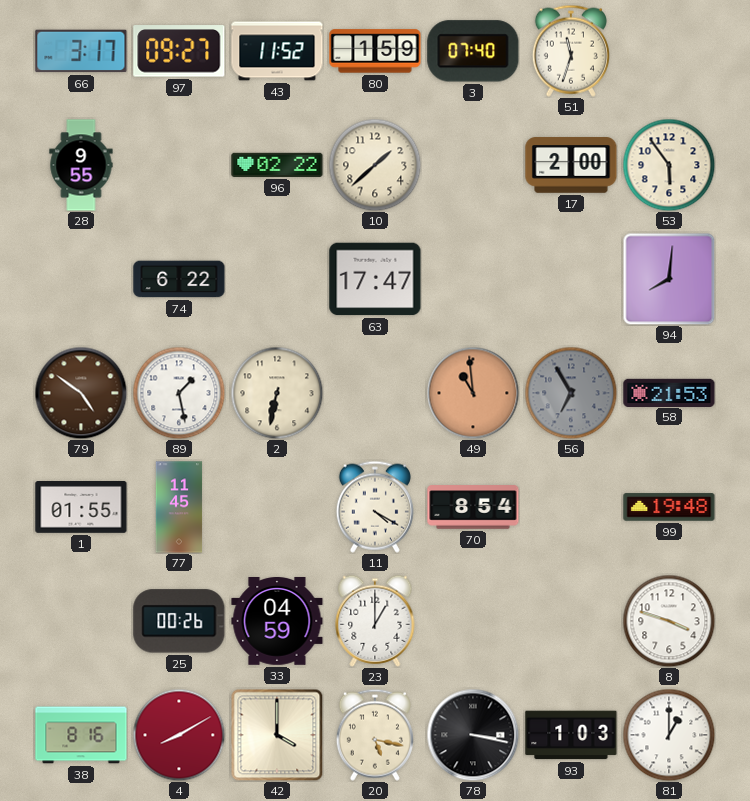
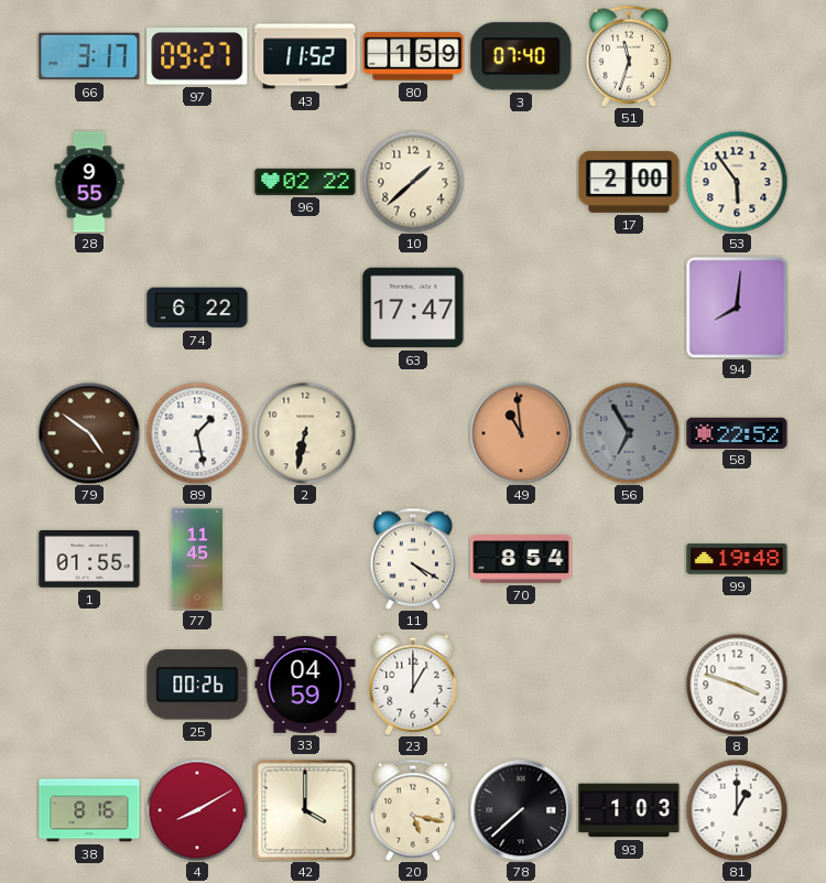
58: 21:53 -> 22:52
78: 3:17 -> 7:38
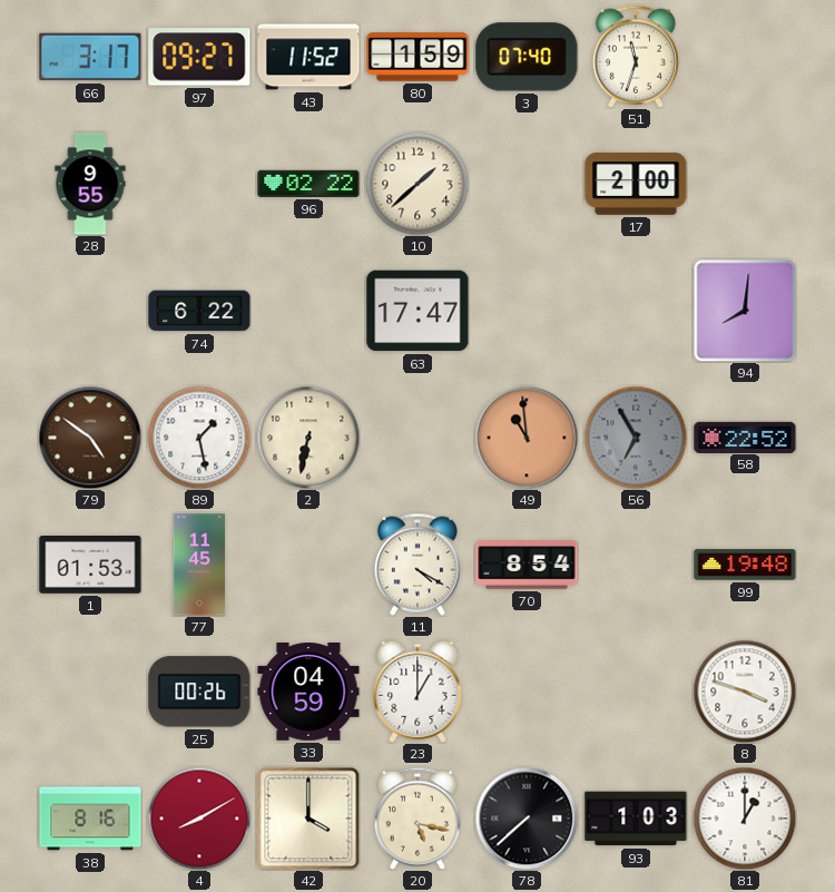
53: 5:54 -> none
1: 01:55 -> 01:53
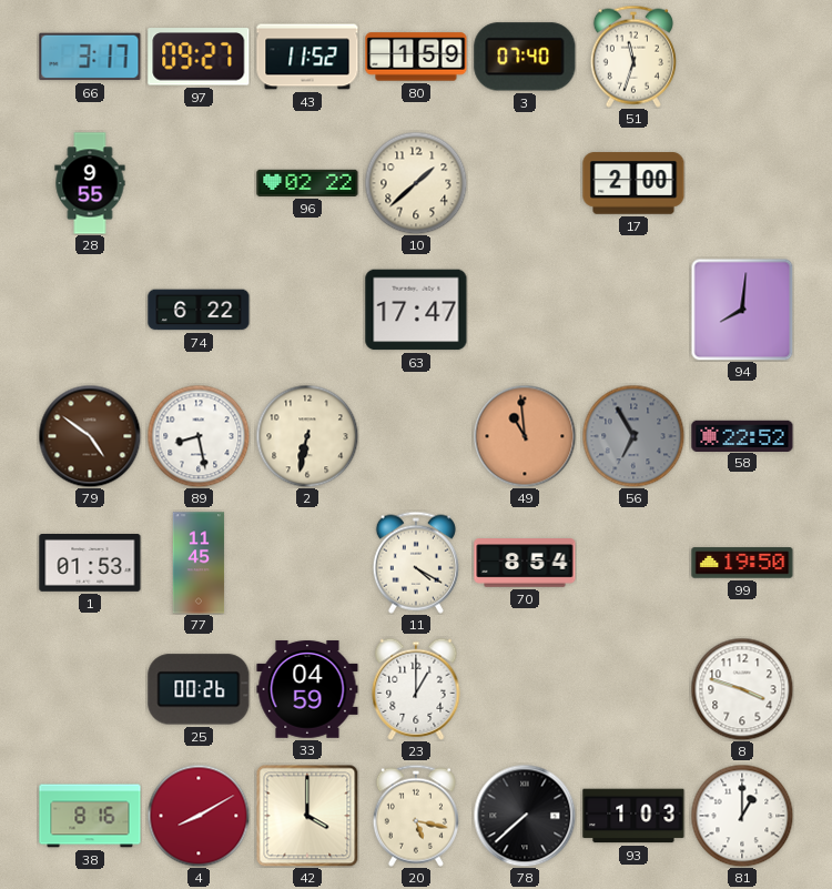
89: 1:28 -> 8:28
99: 19:48 -> 19:50
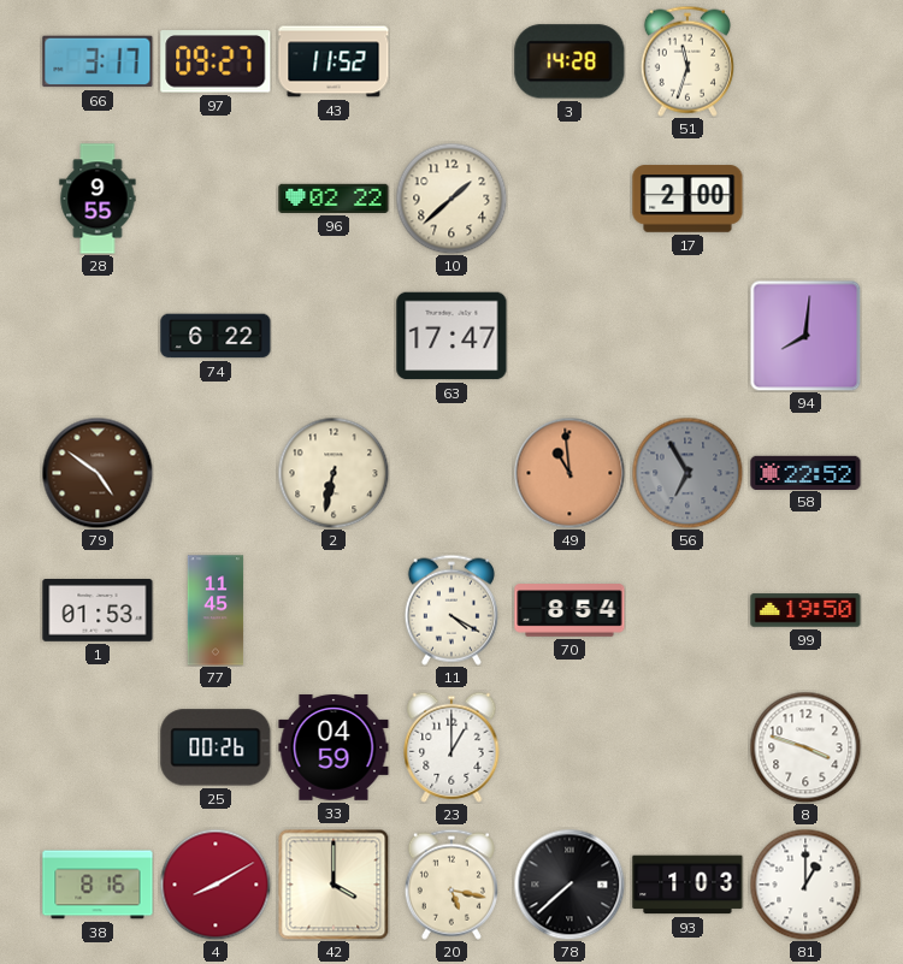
80: 1:59 -> none
3: 07:40 -> 14:28
89: 8:28 -> none
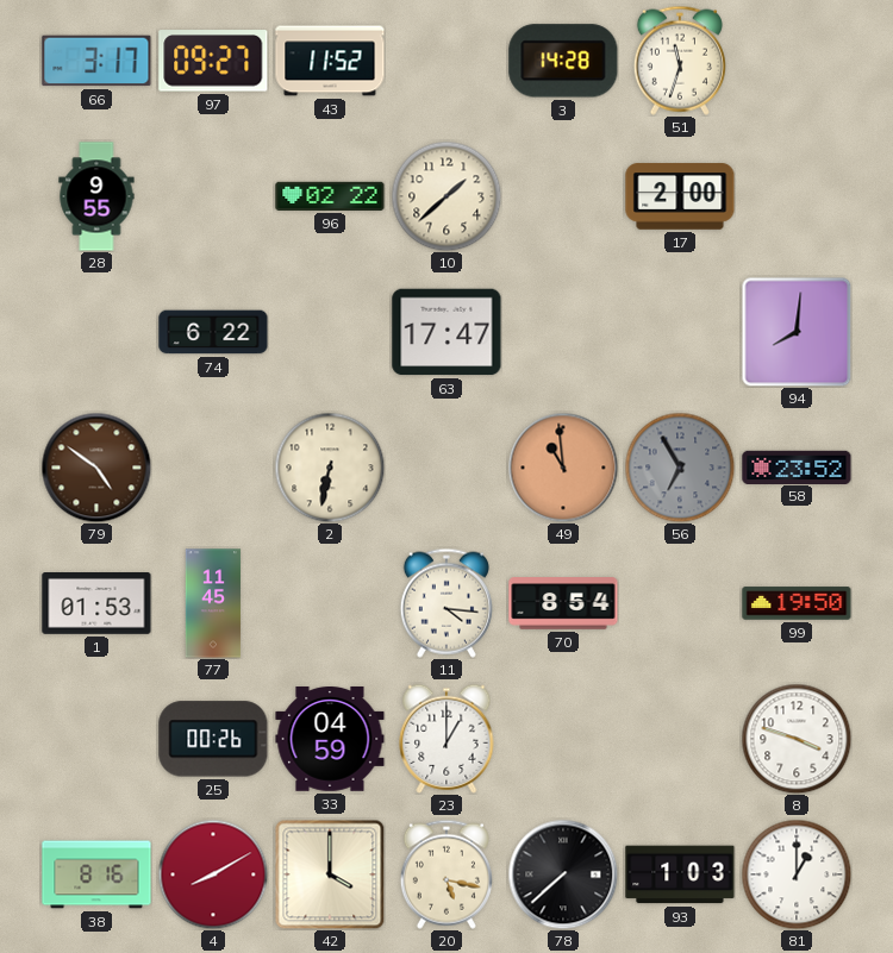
58: 22:52 -> 23:52
11: 4:20 -> 4:16
